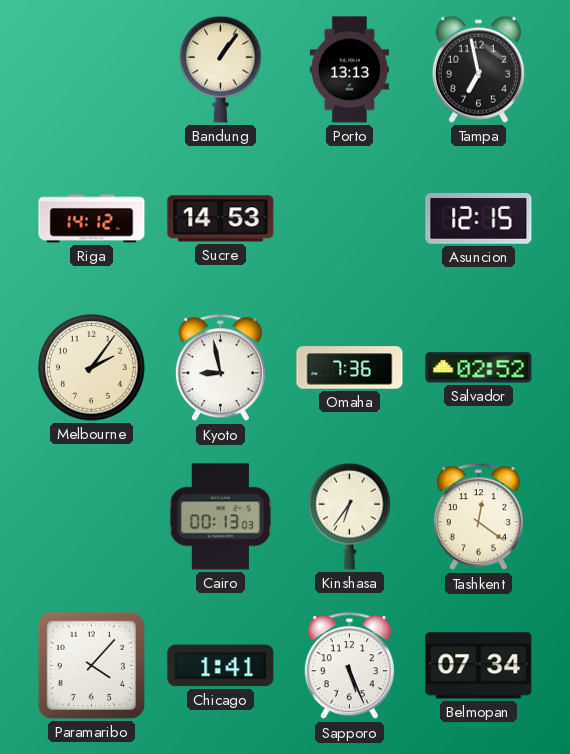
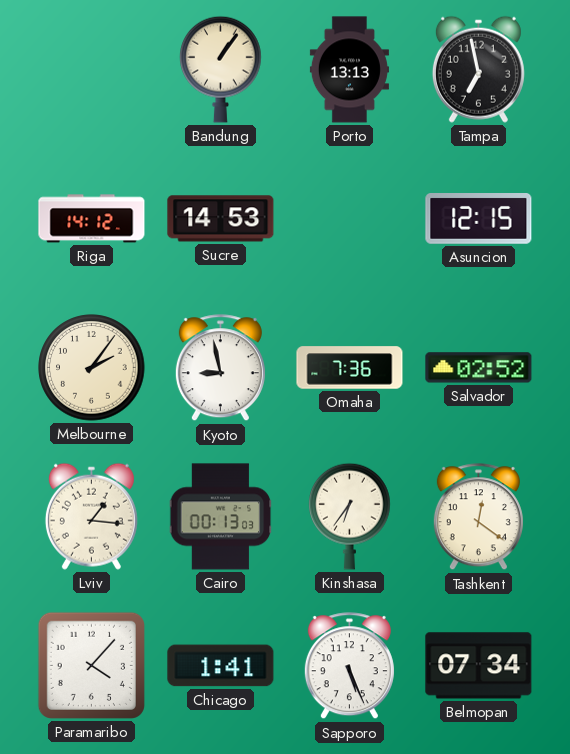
Lviv: none -> 1:16
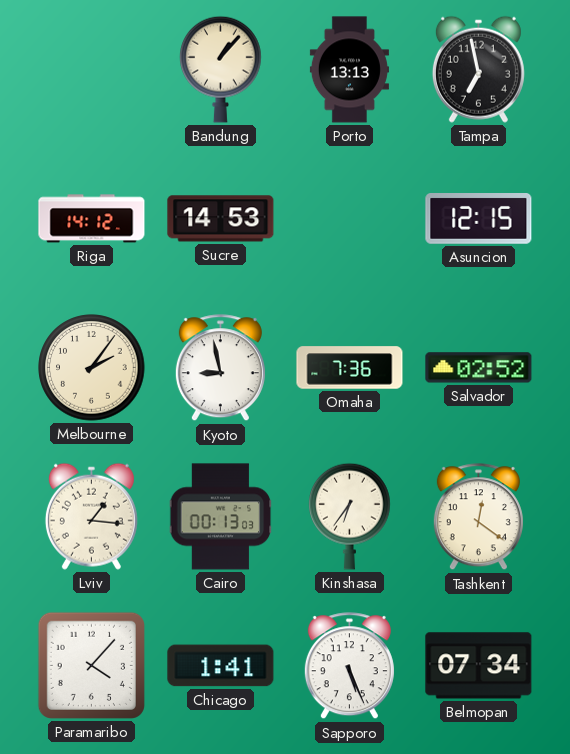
Bandung: 1:06 -> 1:07
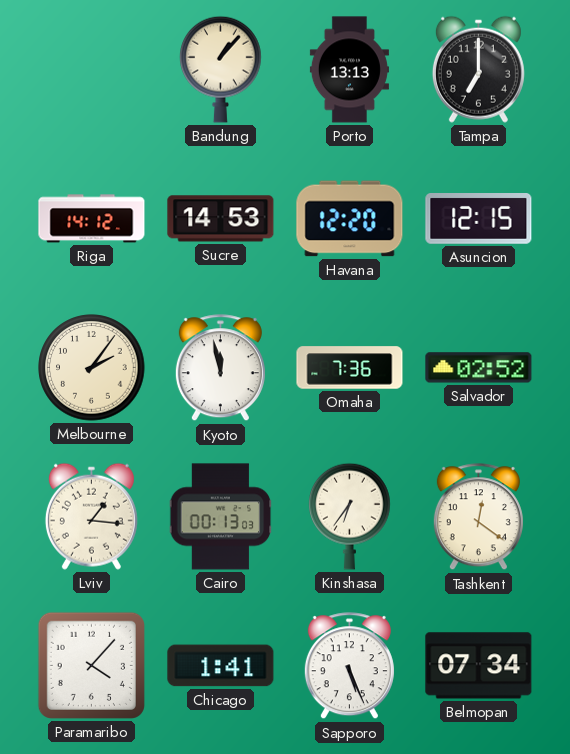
Tampa: 6:58 -> 7:00
Havana: none -> 12:20
Kyoto: 8:58 -> 11:58
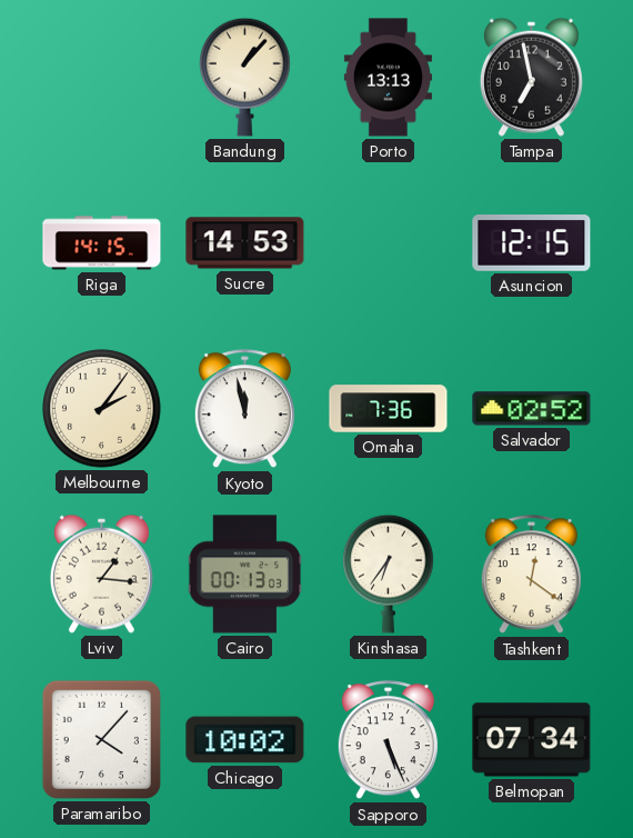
Tampa: 7:00 -> 6:58
Riga: 14:12 -> 14:15
Havana: 12:20 -> none
Chicago: 1:41 -> 10:02
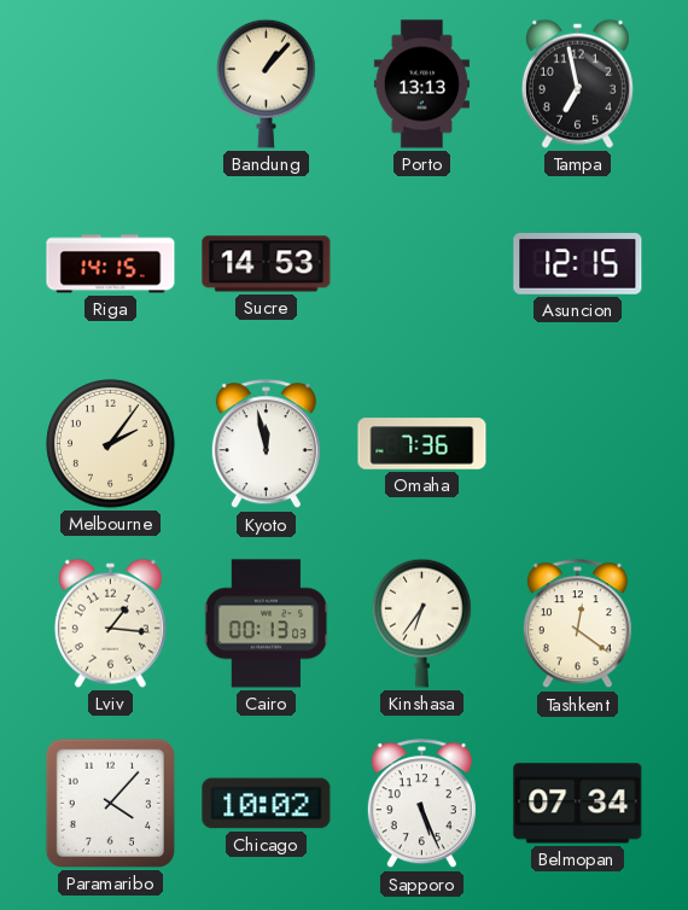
Salvador: 02:52 -> none
